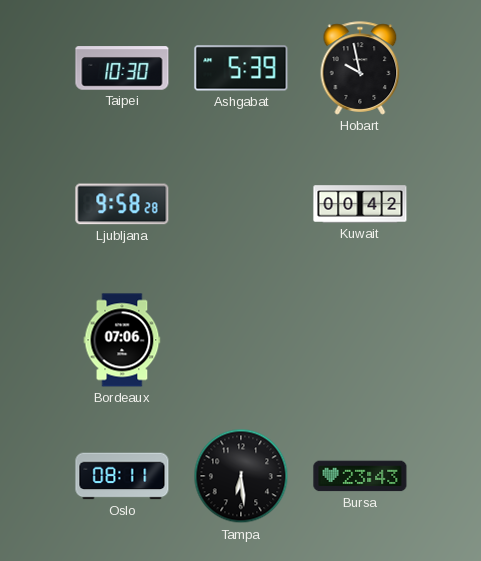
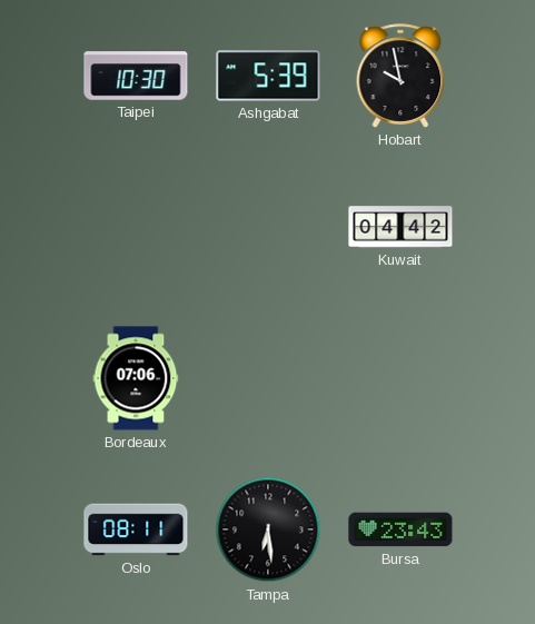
Ljubljana: 9:58 -> none
Kuwait: 00:42 -> 04:42
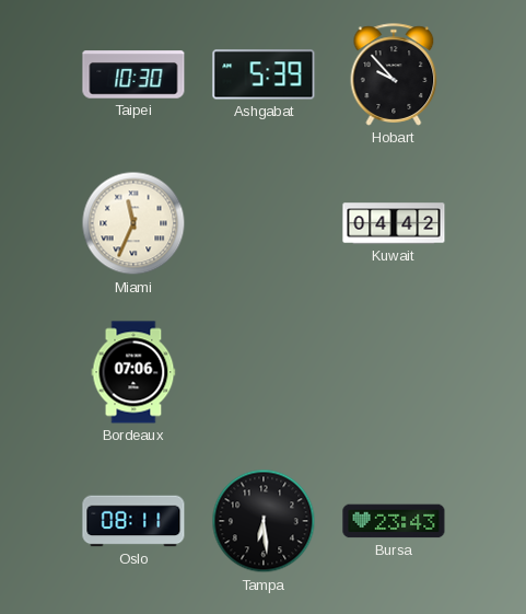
Hobart: 9:58 -> 9:53
Miami: none -> 11:34
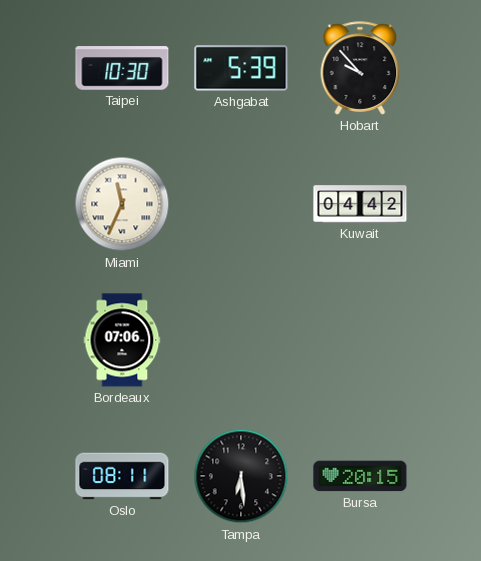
Bursa: 23:43 -> 20:15
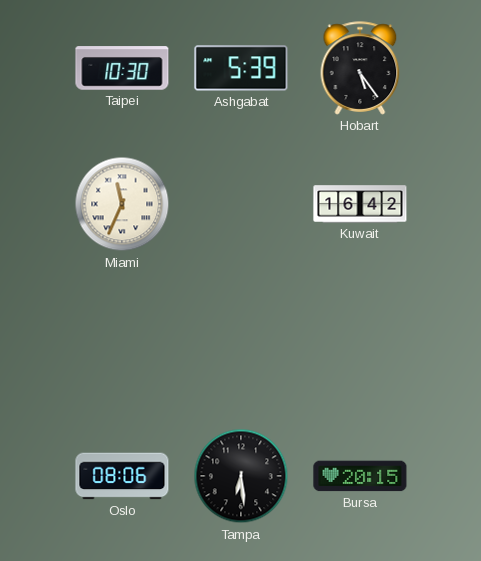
Hobart: 9:53 -> 5:24
Kuwait: 04:42 -> 16:42
Bordeaux: 07:06 -> none
Oslo: 08:11 -> 08:06
